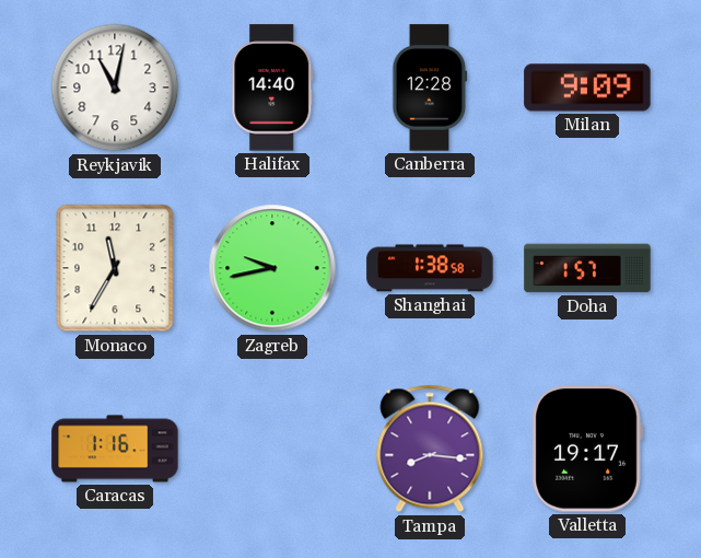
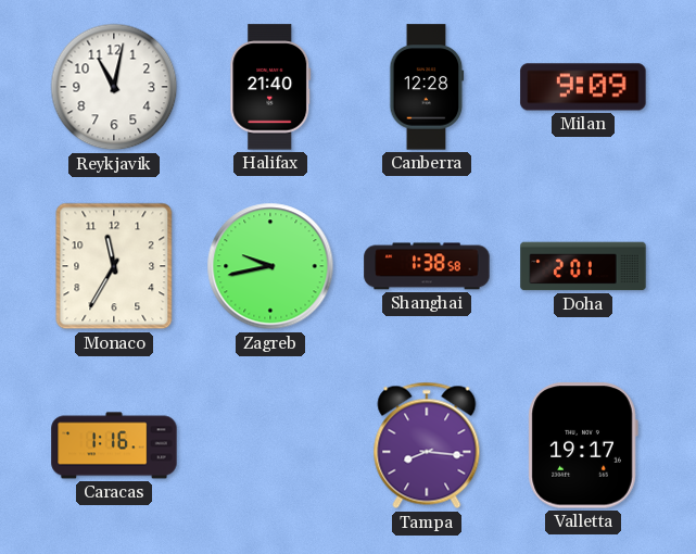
Halifax: 14:40 -> 21:40
Doha: 1:57 -> 2:01
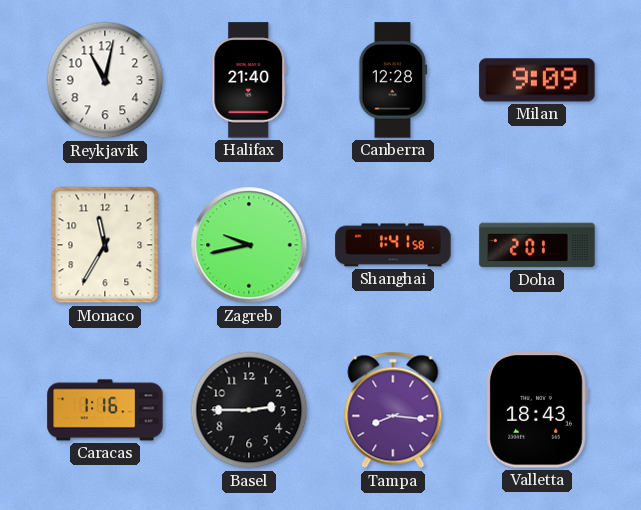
Shanghai: 1:38 -> 1:41
Basel: none -> 2:45
Valletta: 19:17 -> 18:43
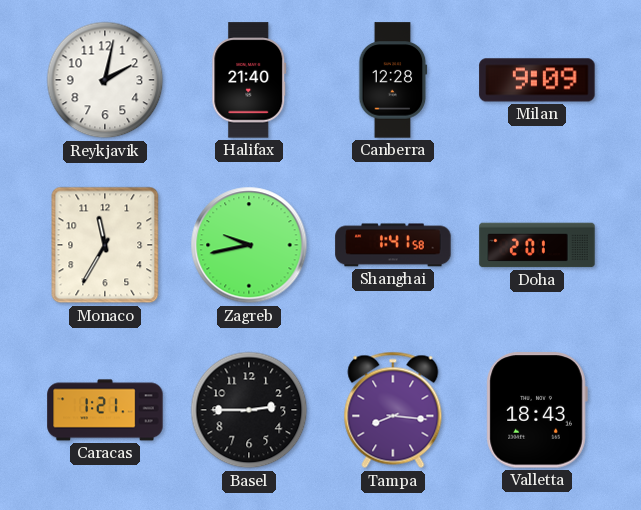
Reykjavik: 11:02 -> 2:02
Caracas: 1:16 -> 1:21
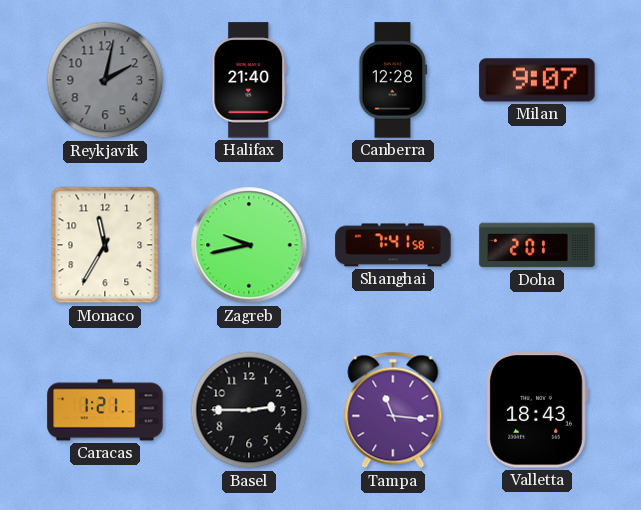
Reykjavik dial: white -> grey
Milan: 9:09 -> 9:07
Shanghai: 1:41 -> 7:41
Tampa: 8:16 -> 11:16
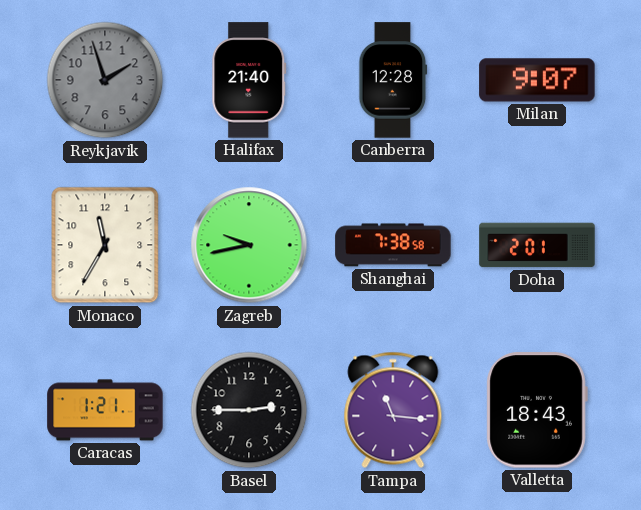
Reykjavik: 2:02 -> 1:57
Shanghai: 7:41 -> 7:38
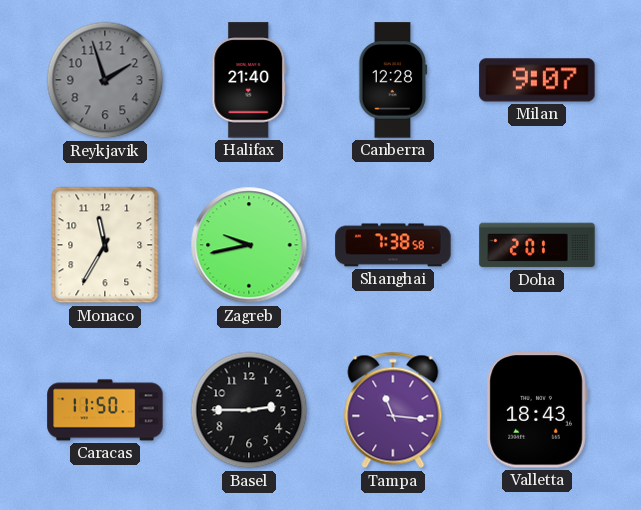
Caracas: 1:21 -> 11:50
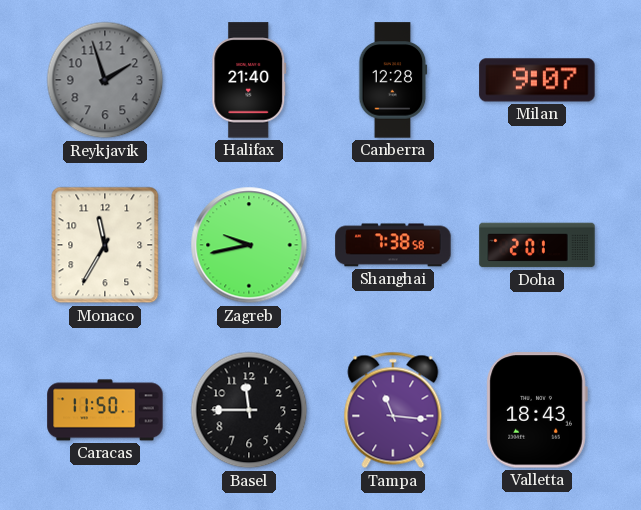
Basel: 2:45 -> 11:45
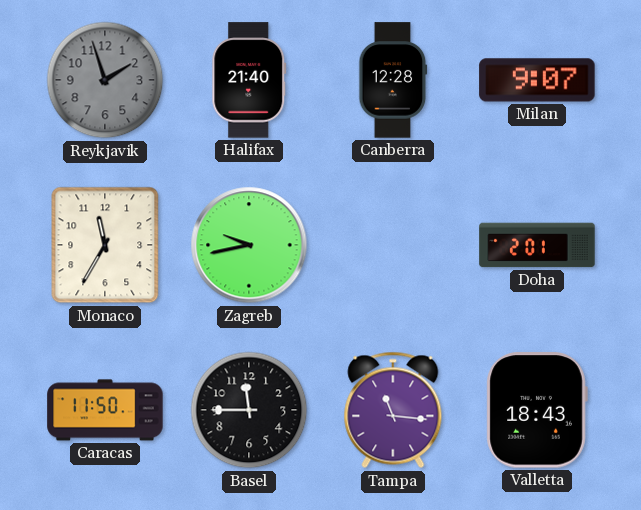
Shanghai: 7:38 -> none
